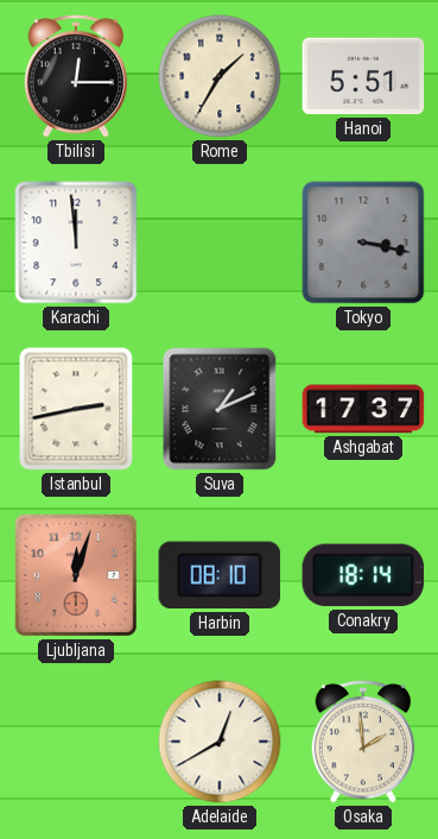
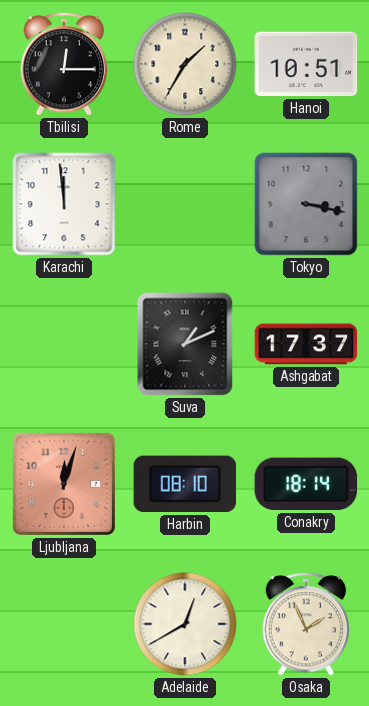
Hanoi: 5:51 -> 10:51
Istanbul: 2:43 -> none
Osaka: 1:59 -> 1:56
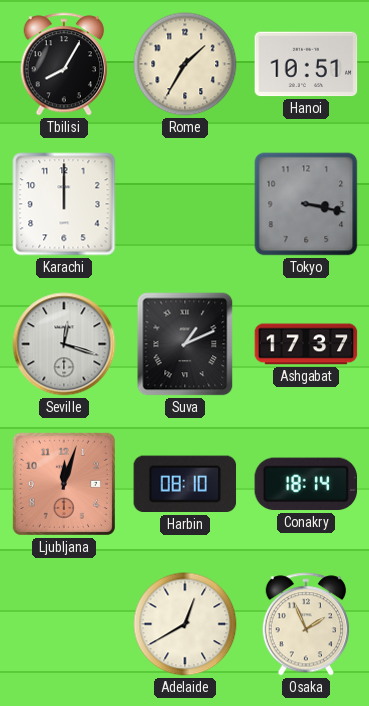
Tbilisi: 12:15 -> 8:05
Karachi: 11:59 -> 12:00
Seville: none -> 12:18
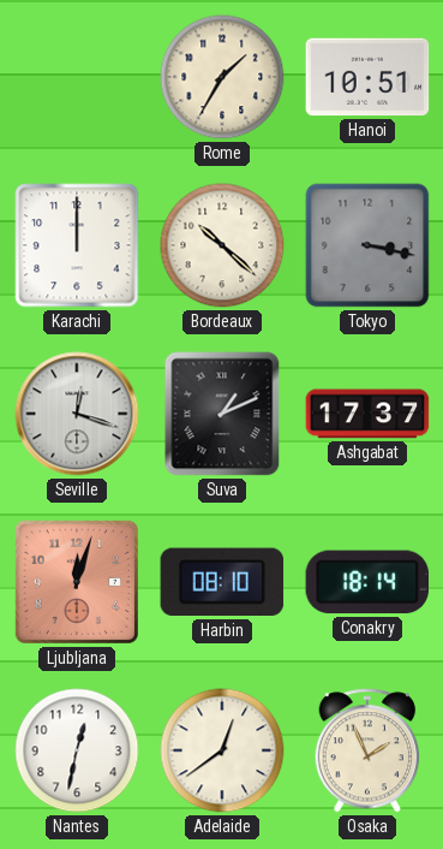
Tbilisi: 8:05 -> none
Bordeaux: none -> 10:22
Nantes: none -> 12:32
Adelaide: 12:40 -> 12:39
